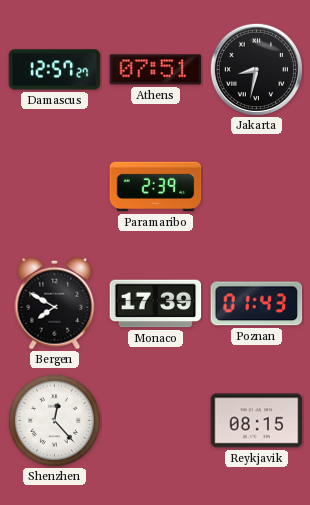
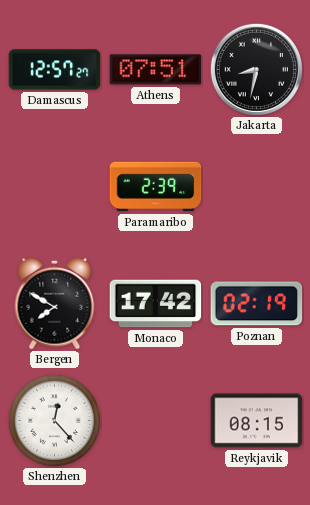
Monaco: 17:39 -> 17:42
Poznan: 01:43 -> 02:19
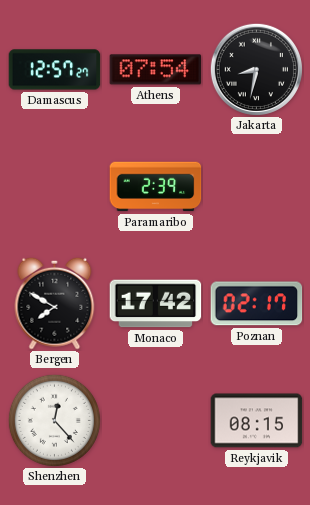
Athens: 07:51 -> 07:54
Poznan: 02:19 -> 02:17
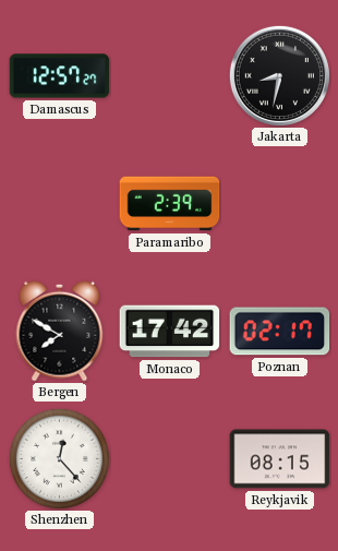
Athens: 07:54 -> none
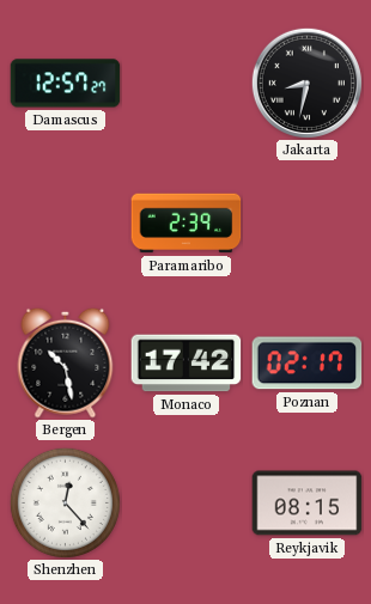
Bergen: 7:50 -> 10:28
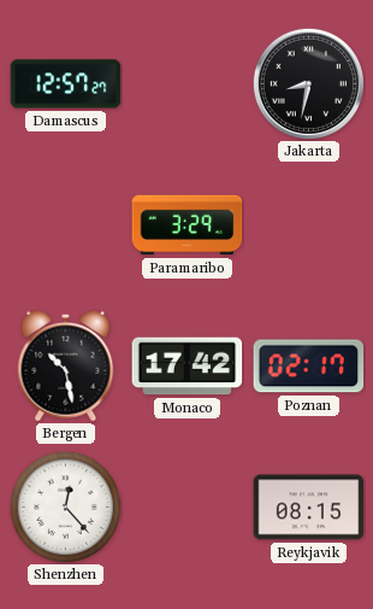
Paramaribo: 2:39 -> 3:29
